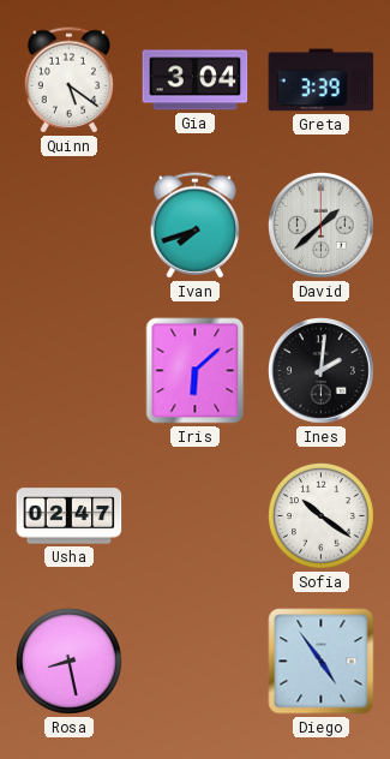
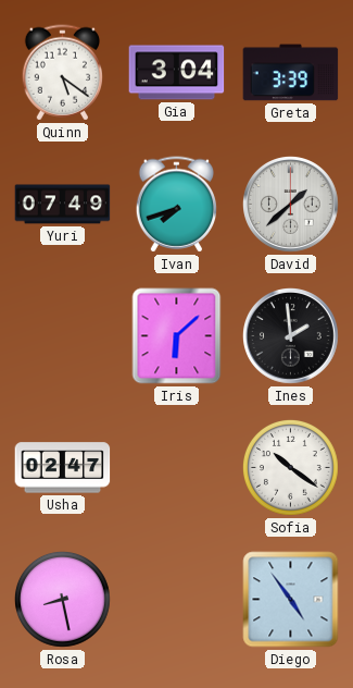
Yuri: none -> 07:49
Ines: 2:01 -> 1:59
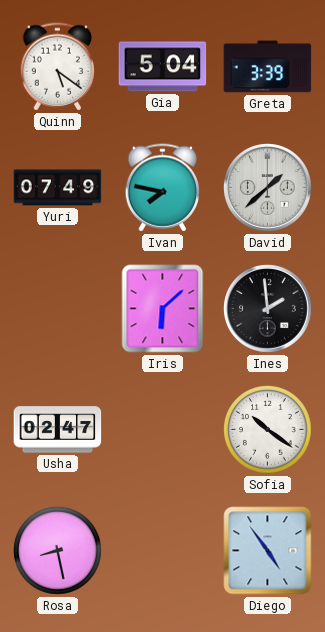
Gia: 3:04 -> 5:04
Ivan: 7:42 -> 7:47
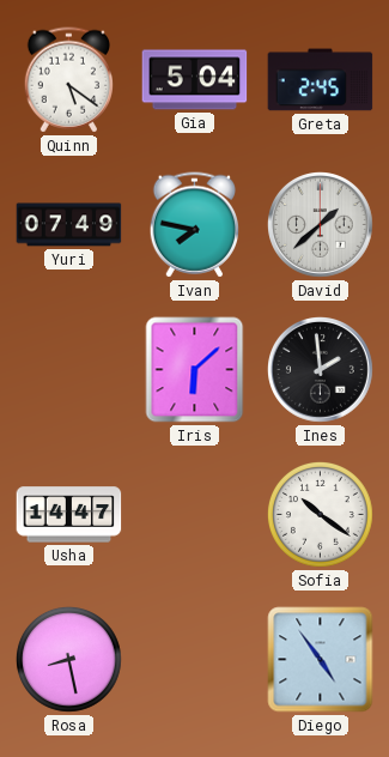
Greta: 3:39 -> 2:45
Usha: 02:47 -> 14:47
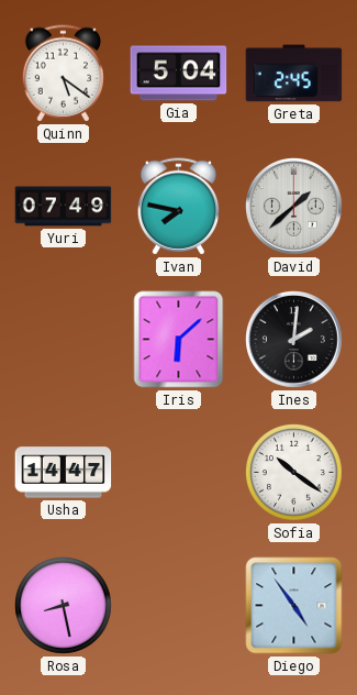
Ines: 1:59 -> 2:01
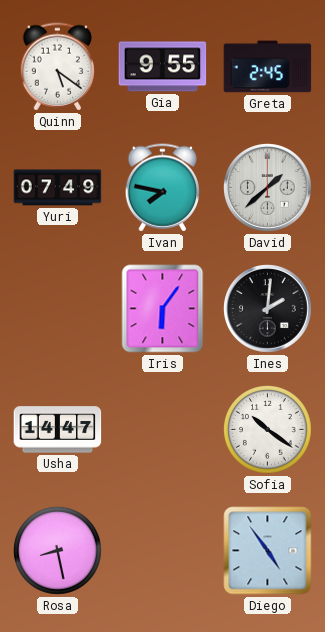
Gia: 5:04 -> 9:55
Iris: 6:08 -> 6:06
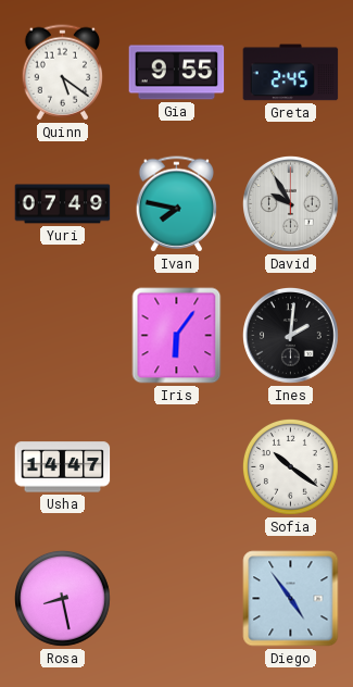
David: 1:38 -> 9:55
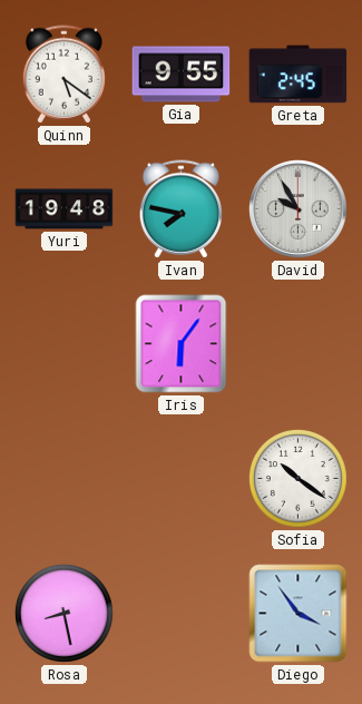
Yuri: 07:49 -> 19:48
Ines: 2:01 -> none
Usha: 14:47 -> none
Diego: 4:54 -> 3:54
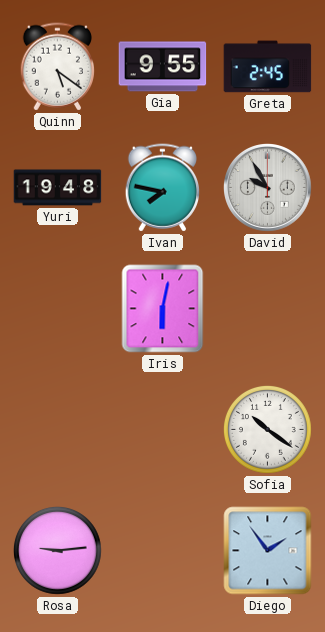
Iris: 6:06 -> 6:02
Rosa: 8:28 -> 9:14
Diego: 3:54 -> 1:54
